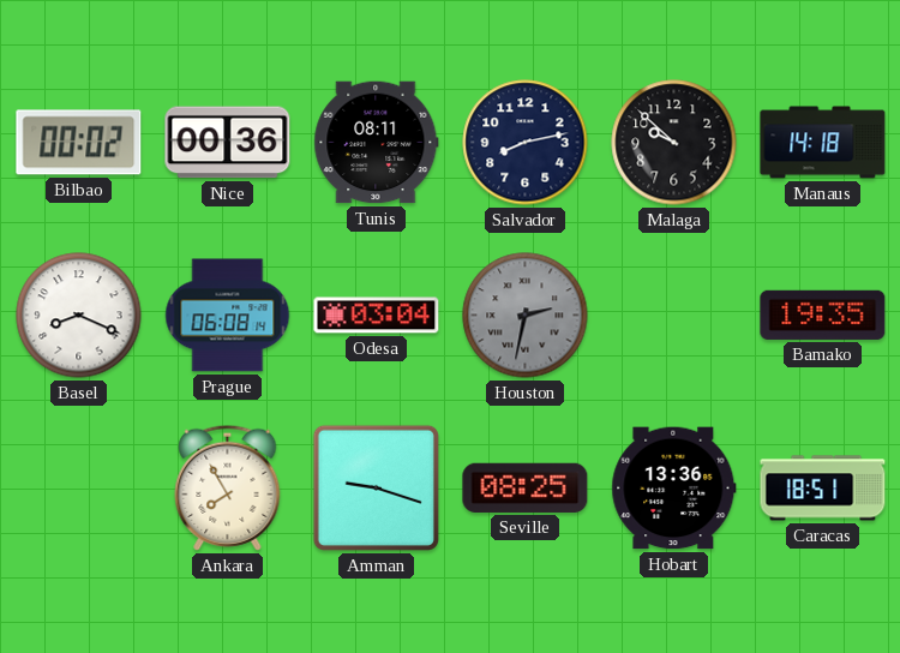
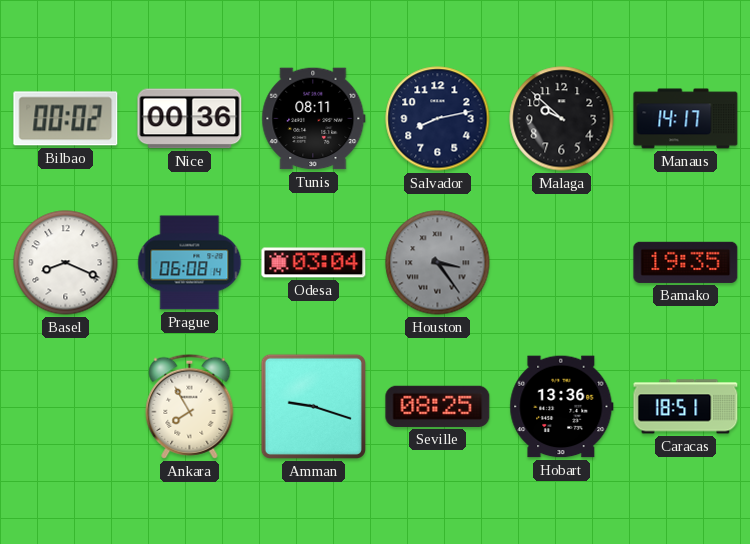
Manaus: 14:18 -> 14:17
Houston: 2:32 -> 3:24
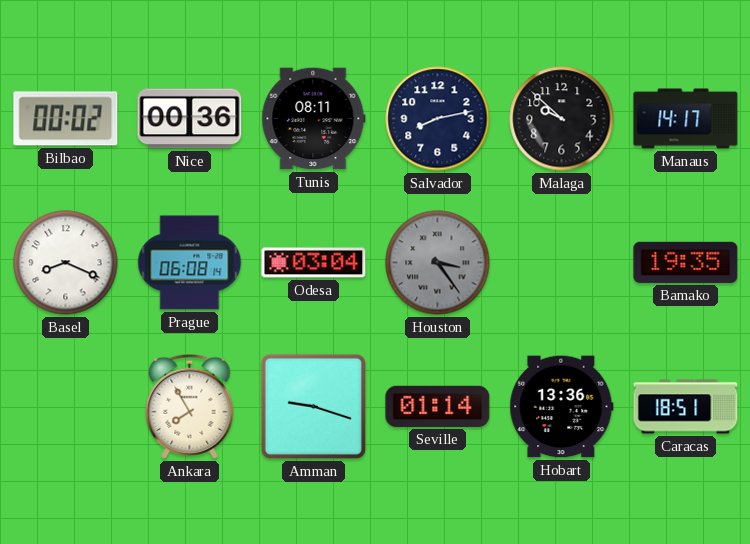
Seville: 08:25 -> 01:14
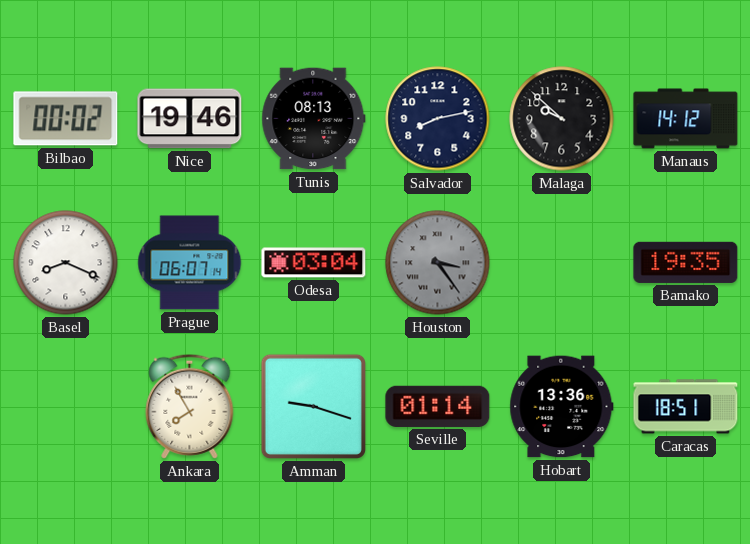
Nice: 00:36 -> 19:46
Tunis: 08:11 -> 08:13
Manaus: 14:17 -> 14:12
Prague: 06:08 -> 06:07
